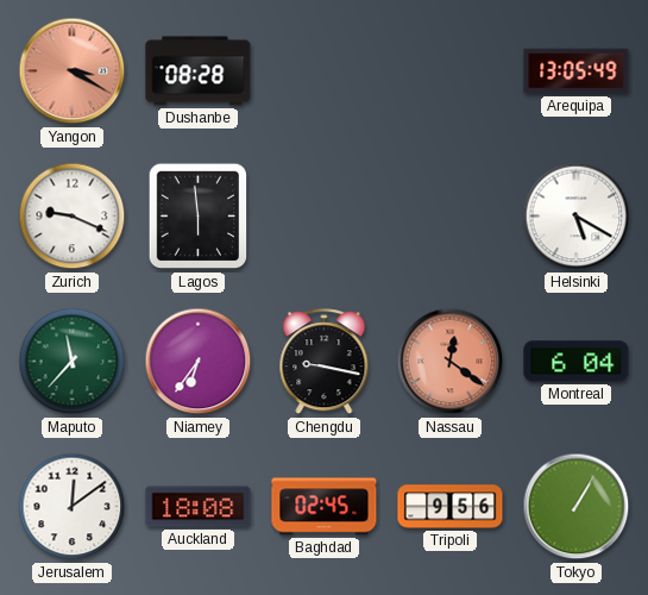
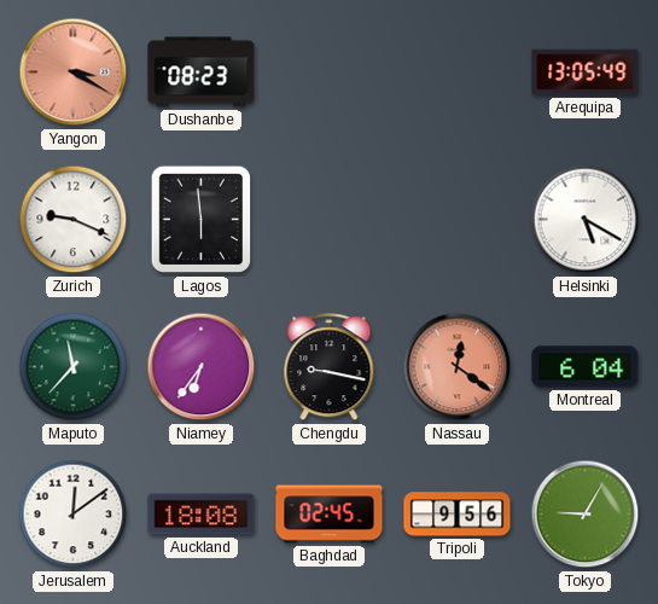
Dushanbe: 08:28 -> 08:23
Tokyo: 1:05 -> 9:05
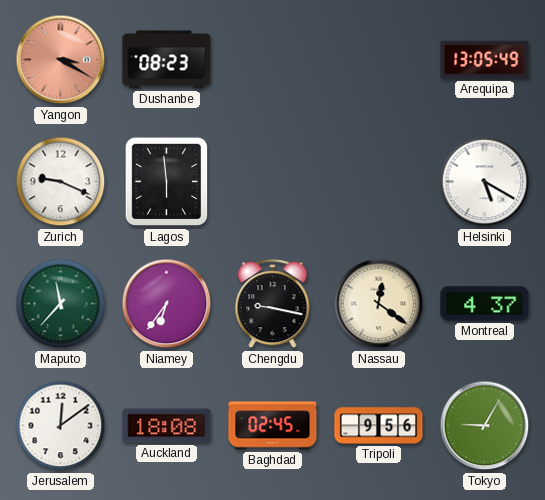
Nassau dial: salmon -> cream
Montreal: 6:04 -> 4:37
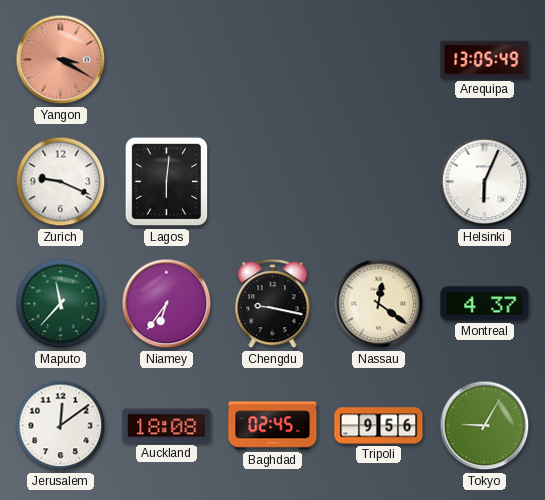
Dushanbe: 08:23 -> none
Lagos: 5:59 -> 6:01
Helsinki: 5:20 -> 6:04
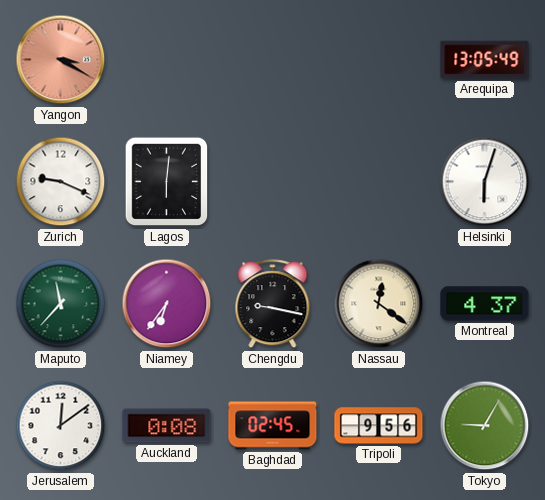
Helsinki: 6:04 -> 6:03
Auckland: 18:08 -> 0:08
